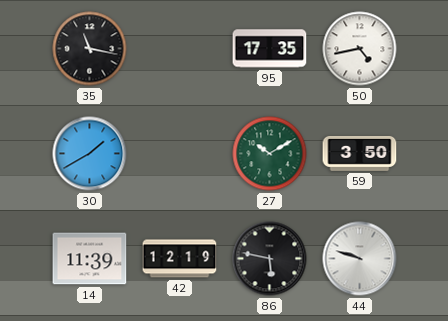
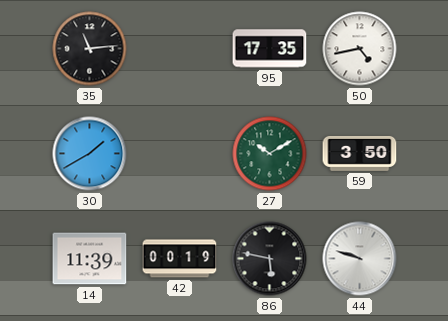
35: 11:17 -> 11:14
42: 12:19 -> 00:19
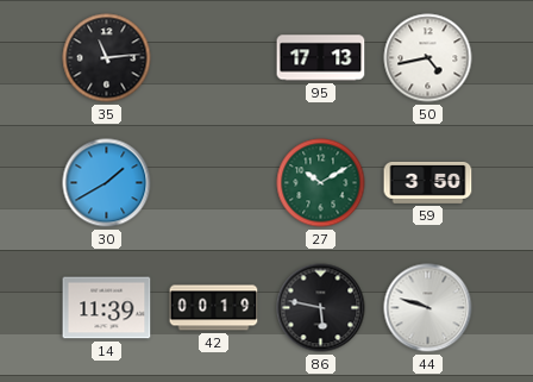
95: 17:35 -> 17:13
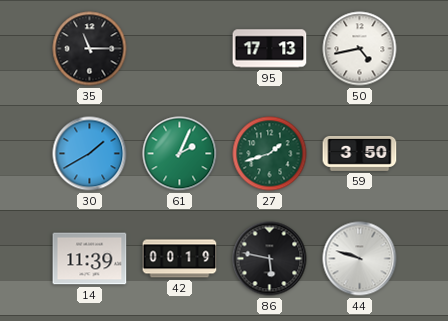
35: 11:14 -> 11:15
61: none -> 2:04
27: 10:10 -> 1:42
